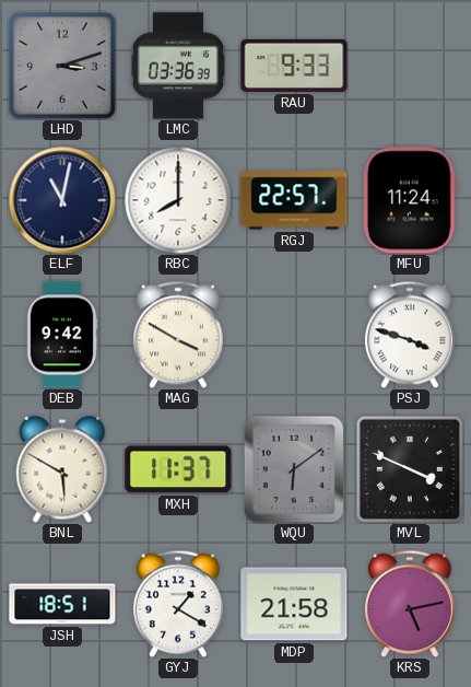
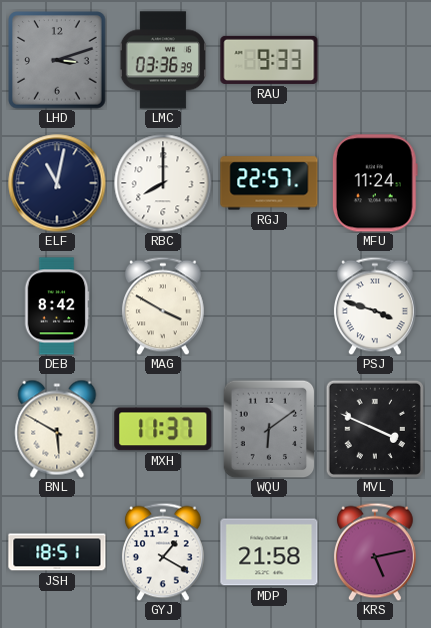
DEB: 9:42 -> 8:42
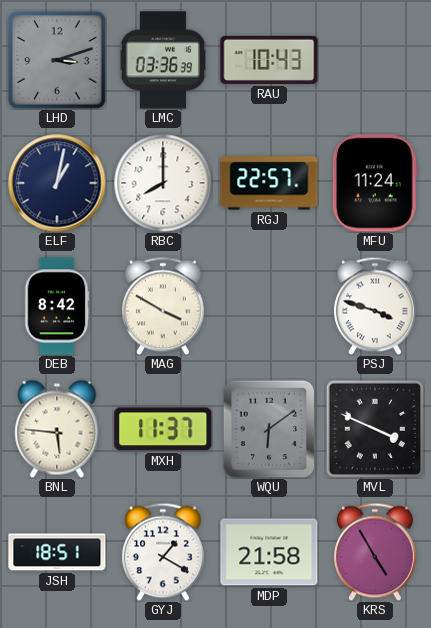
RAU: 9:33 -> 10:43
ELF: 11:02 -> 1:02
BNL: 5:50 -> 5:46
KRS: 5:13 -> 4:55
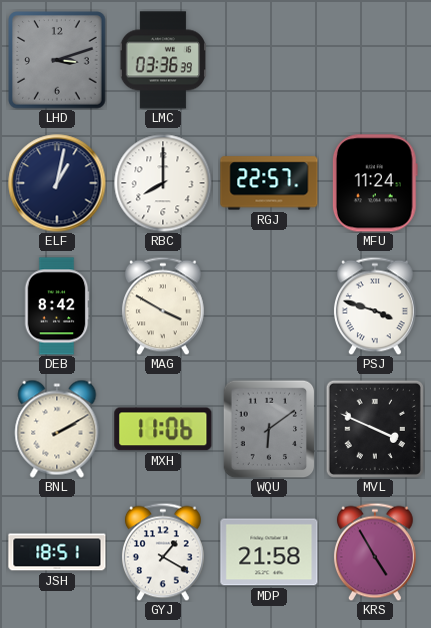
RAU: 10:43 -> none
BNL: 5:46 -> 2:10
MXH: 11:37 -> 11:06
